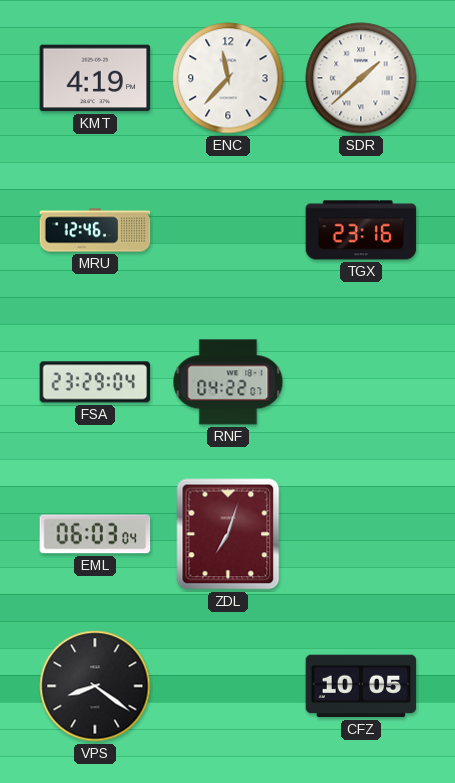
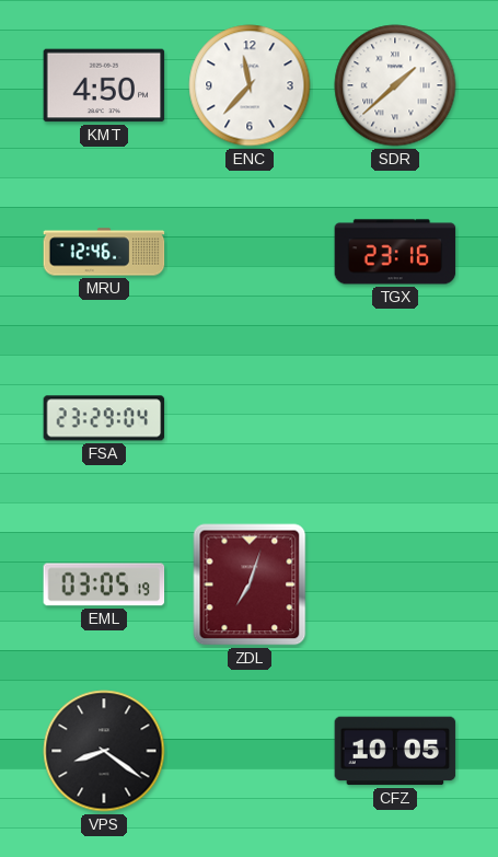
KMT: 4:19 -> 4:50
RNF: 04:22 -> none
EML: 06:03 -> 03:05
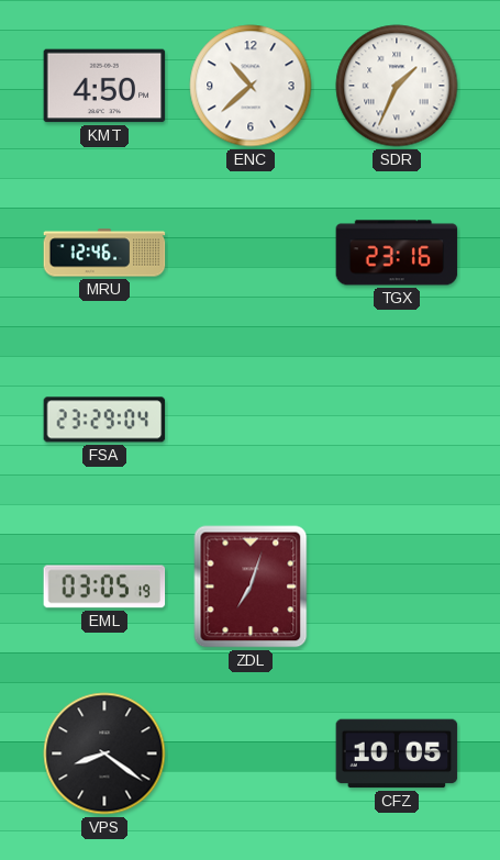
ENC: 11:37 -> 10:38
SDR: 1:38 -> 1:34
